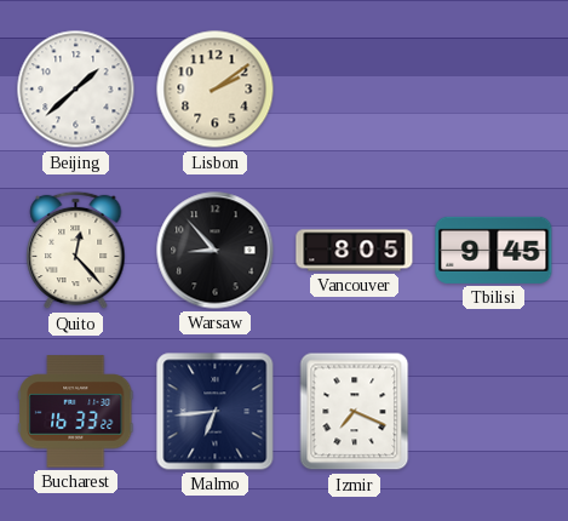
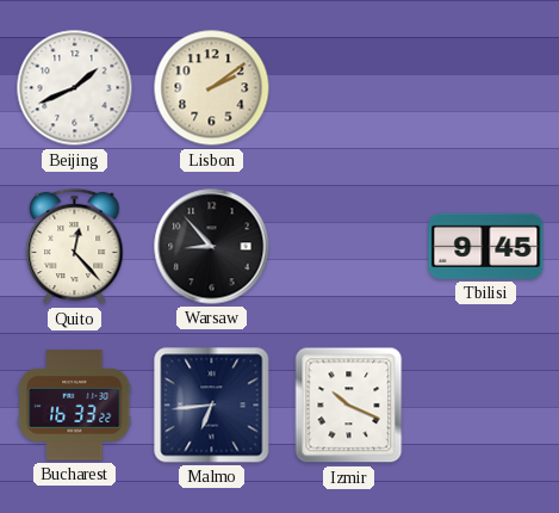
Beijing: 1:38 -> 1:41
Vancouver: 8:05 -> none
Izmir: 7:19 -> 10:19
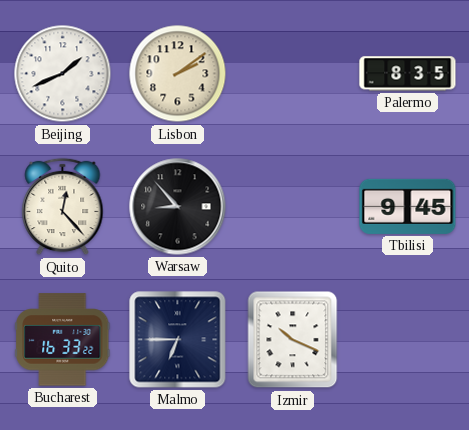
Palermo: none -> 8:35
Malmo: 6:44 -> 6:45
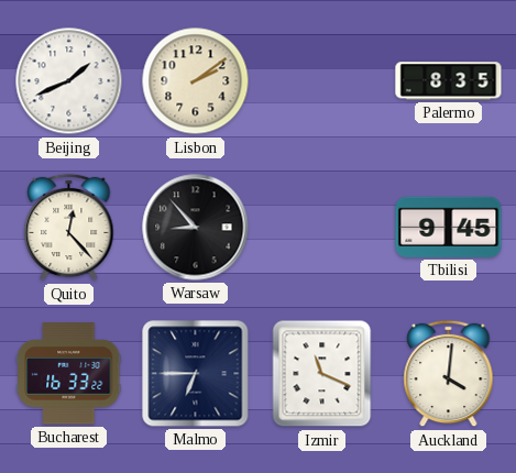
Izmir: 10:19 -> 11:19
Auckland: none -> 4:01
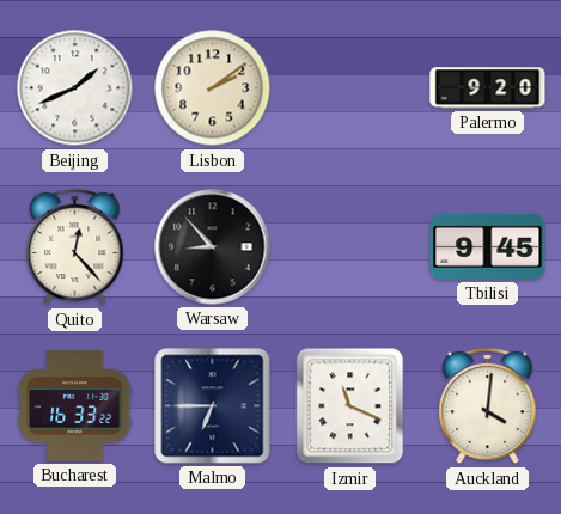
Palermo: 8:35 -> 9:20
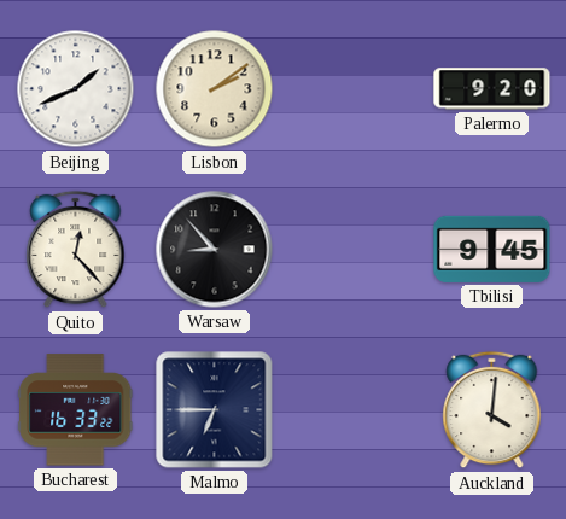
Izmir: 11:19 -> none
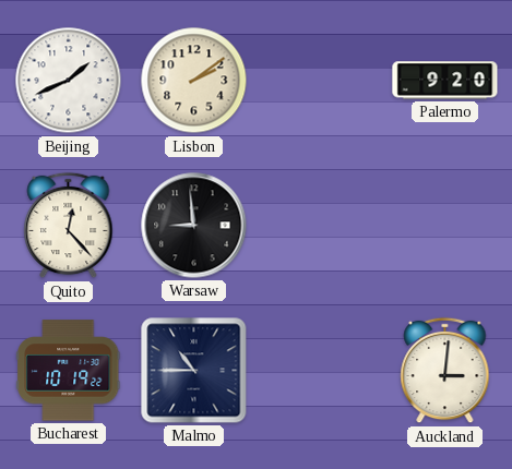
Warsaw: 8:53 -> 8:59
Tbilisi: 9:45 -> none
Bucharest: 16:33 -> 10:19
Malmo: 6:45 -> 10:45
Auckland: 4:01 -> 3:01
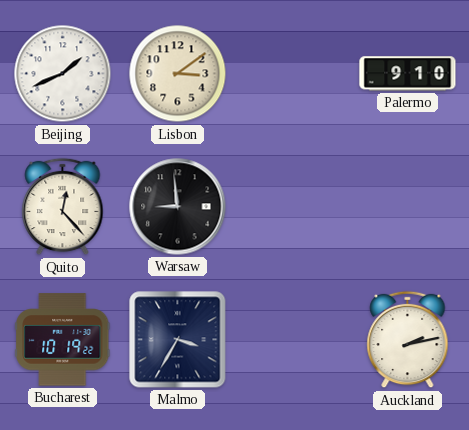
Lisbon: 2:09 -> 3:09
Palermo: 9:20 -> 9:10
Malmo: 10:45 -> 3:35
Auckland: 3:01 -> 2:13
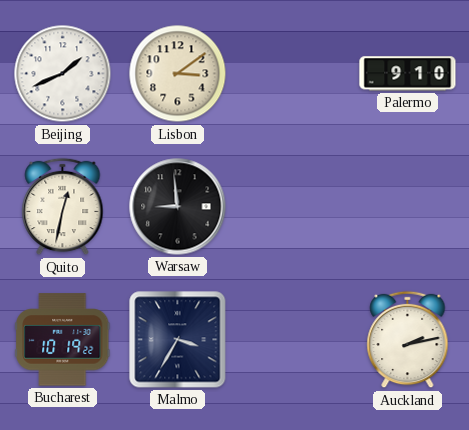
Quito: 12:23 -> 12:32
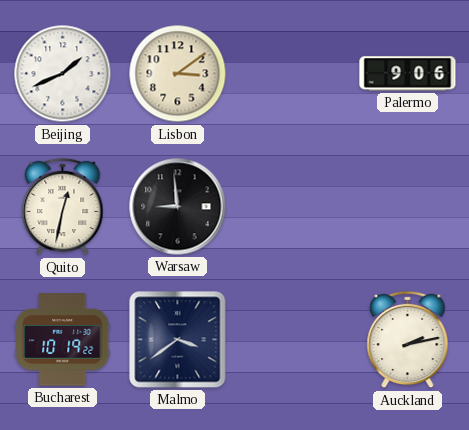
Palermo: 9:10 -> 9:06
Malmo: 3:35 -> 3:39
